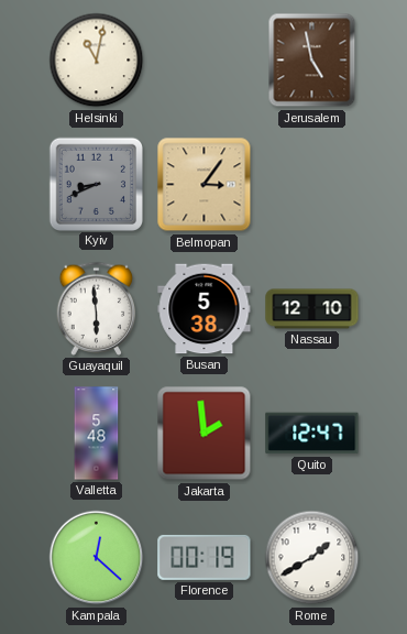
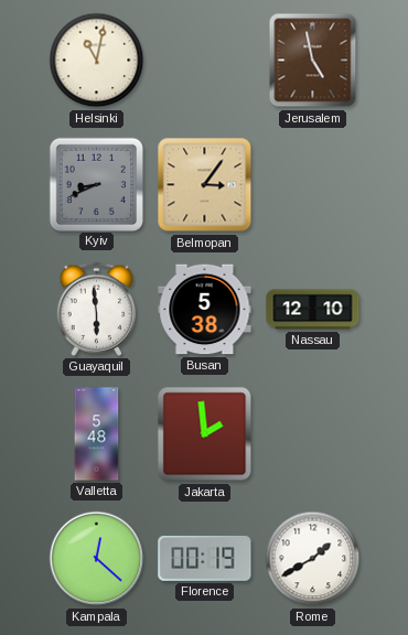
Quito: 12:47 -> none
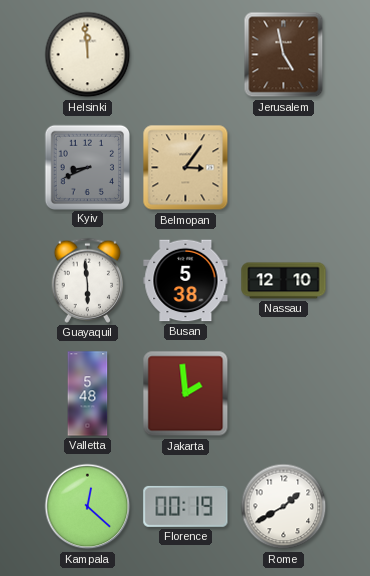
Helsinki: 11:02 -> 11:59
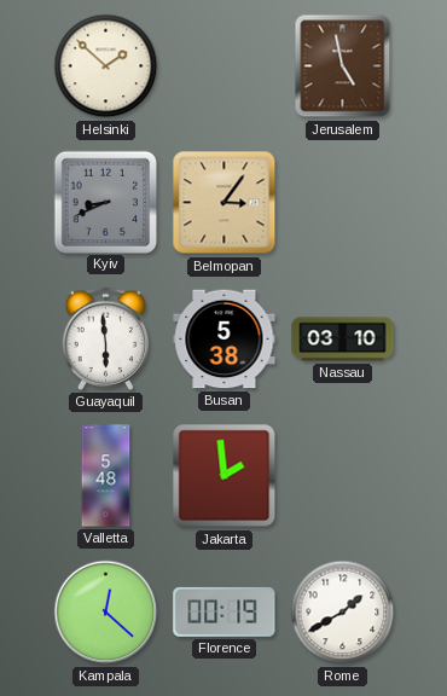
Helsinki: 11:59 -> 1:52
Nassau: 12:10 -> 03:10
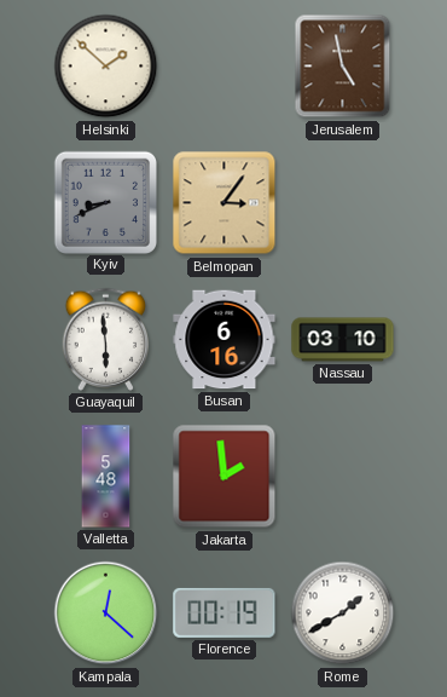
Busan: 5:38 -> 6:16
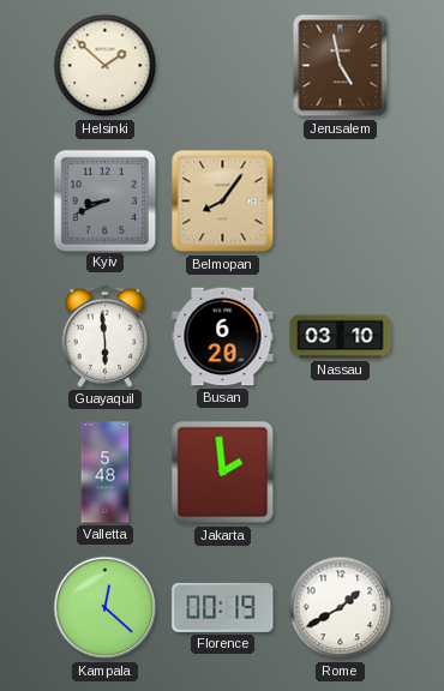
Belmopan: 3:06 -> 8:06
Busan: 6:16 -> 6:20
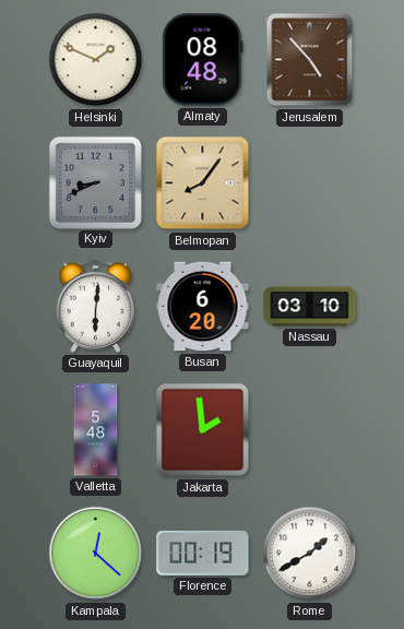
Helsinki: 1:52 -> 1:49
Almaty: none -> 08:48
Jerusalem: 4:58 -> 4:53
Guayaquil: 5:59 -> 6:01
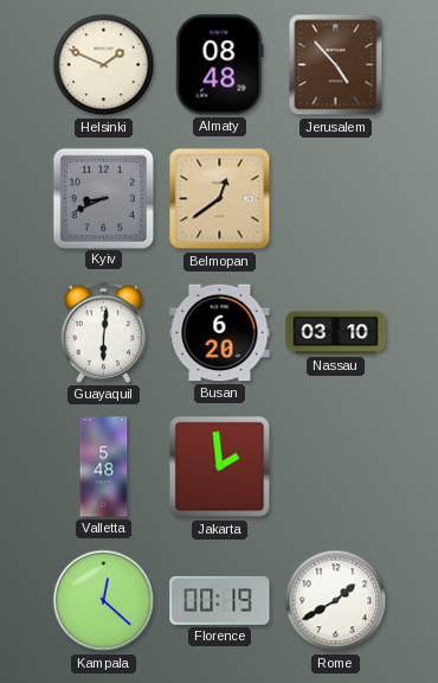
Belmopan: 8:06 -> 12:39
